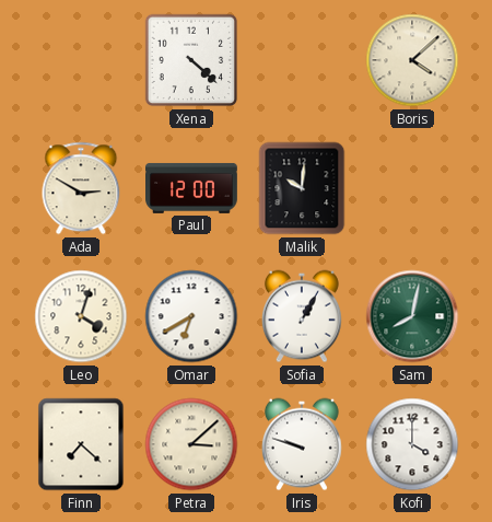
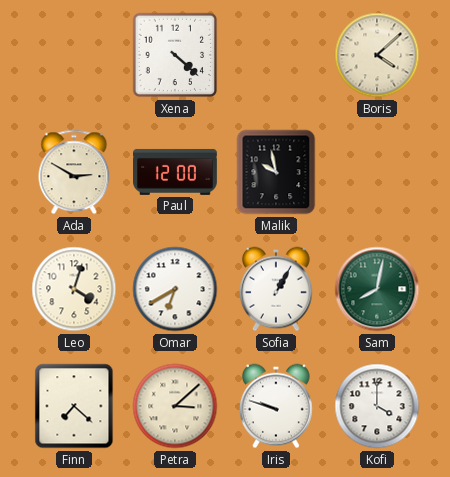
Malik: 10:01 -> 9:58
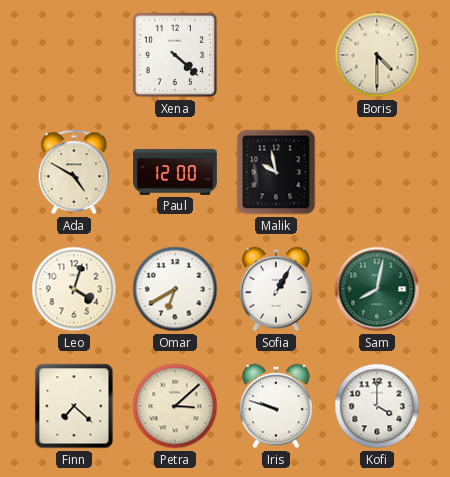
Boris: 4:08 -> 4:30
Ada: 2:50 -> 4:50
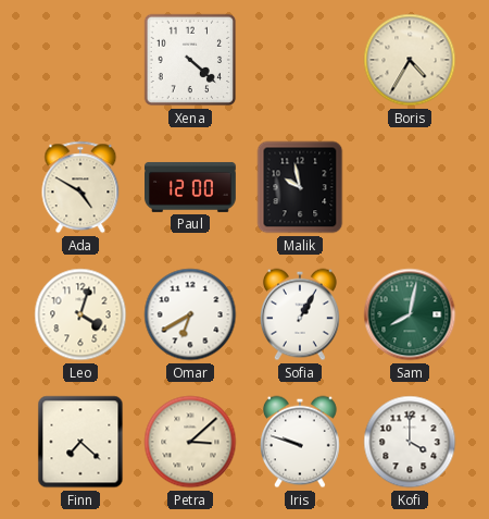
Boris: 4:30 -> 4:35
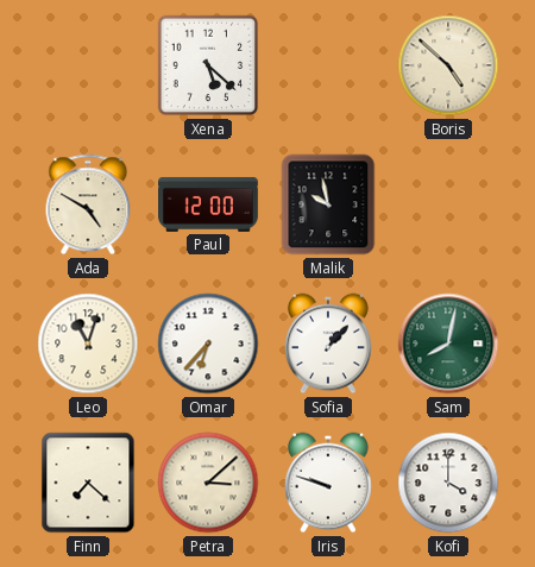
Xena: 4:22 -> 5:22
Boris: 4:35 -> 4:52
Leo: 4:03 -> 11:03
Omar: 6:40 -> 6:37
Sofia: 1:05 -> 1:07
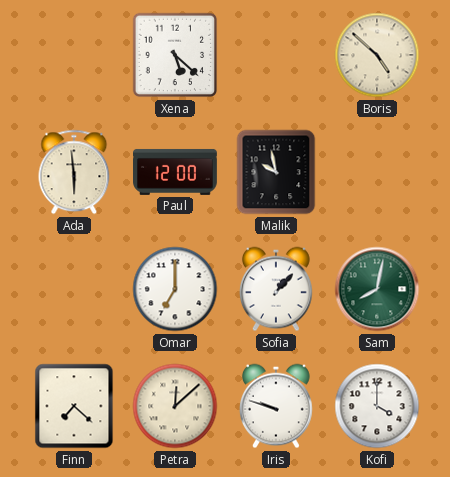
Ada: 4:50 -> 5:59
Leo: 11:03 -> none
Omar: 6:37 -> 7:00
Petra: 3:08 -> 12:08
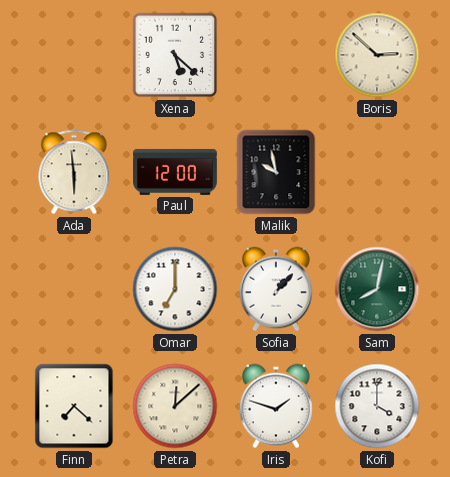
Boris: 4:52 -> 2:52
Iris: 9:48 -> 1:48
